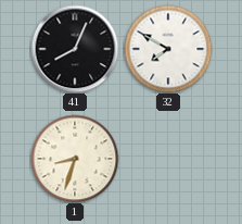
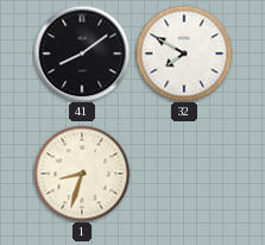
41: 8:04 -> 8:09
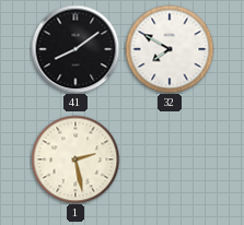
1: 8:33 -> 2:28
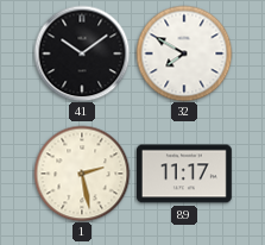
41: 8:09 -> 10:09
89: none -> 11:17
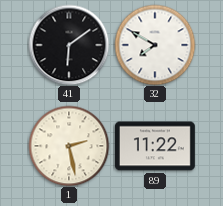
41: 10:09 -> 6:09
89: 11:17 -> 11:22
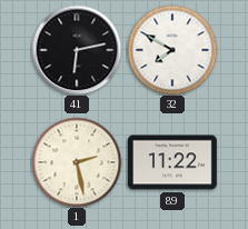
41: 6:09 -> 6:13
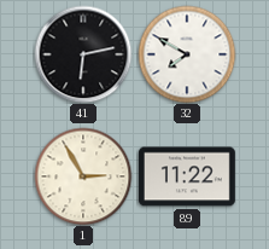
1: 2:28 -> 2:55
